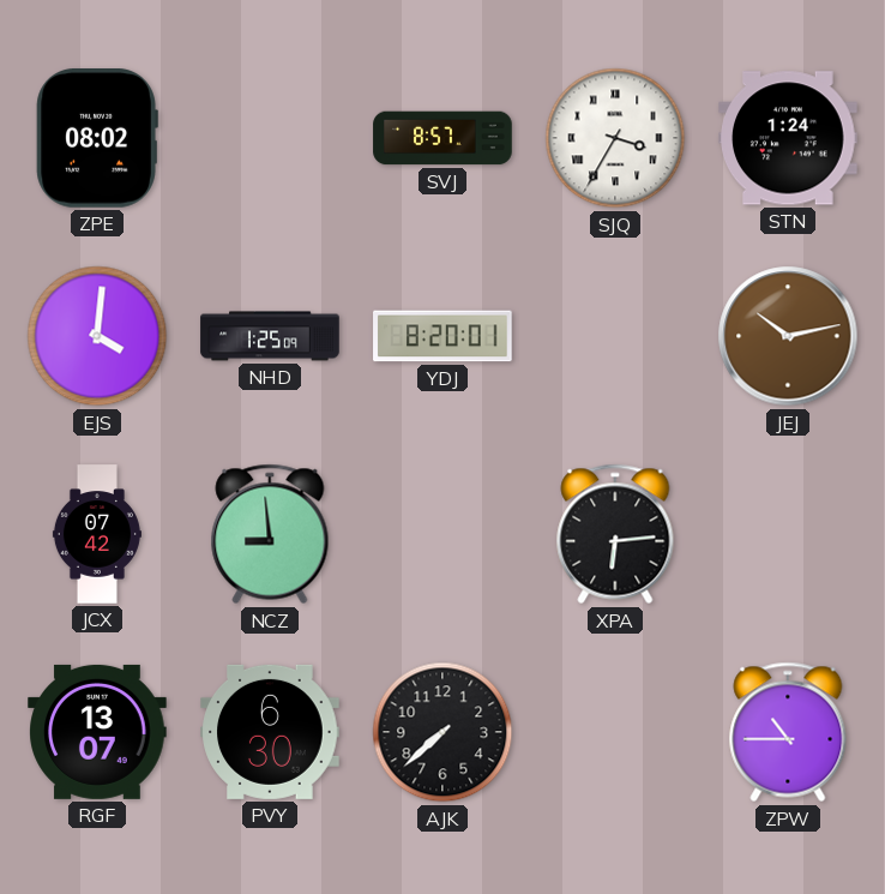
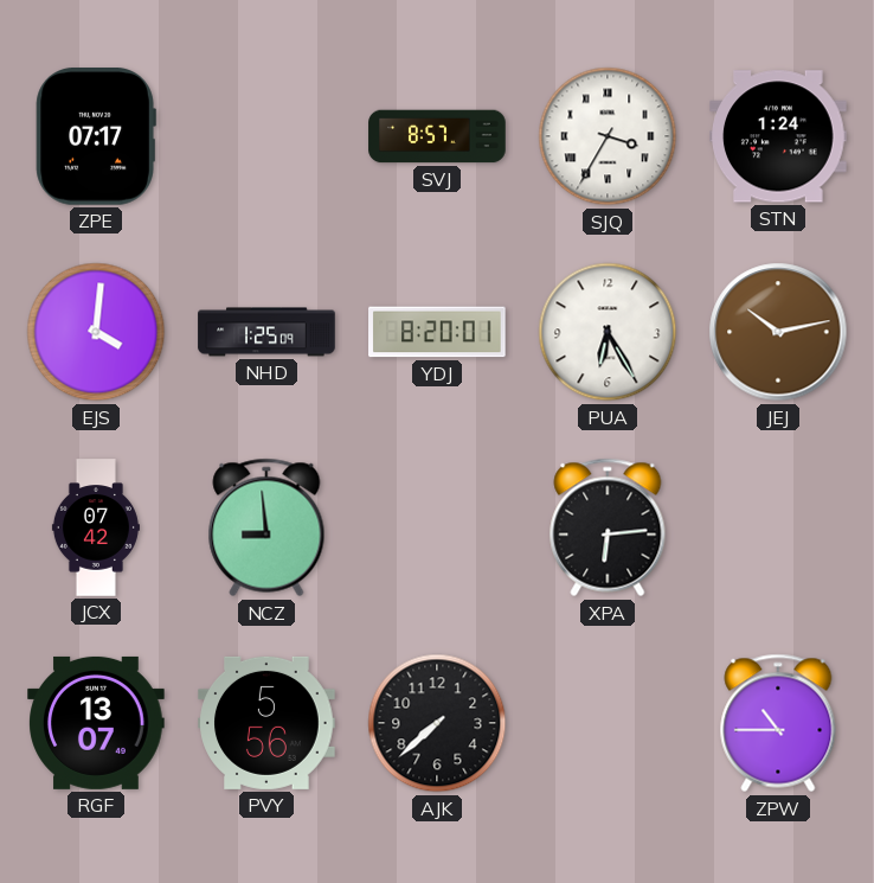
ZPE: 08:02 -> 07:17
PUA: none -> 6:25
PVY: 6:30 -> 5:56
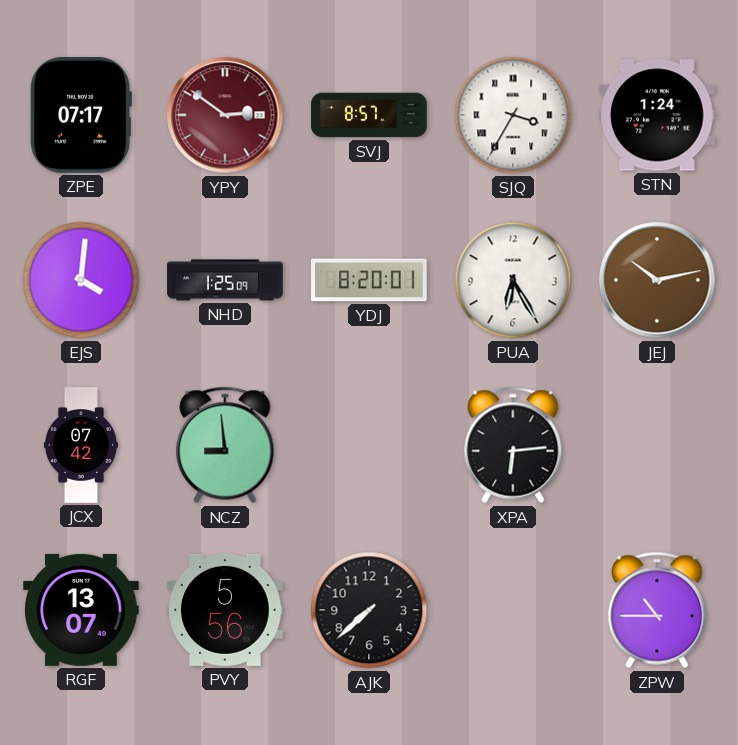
YPY: none -> 2:51
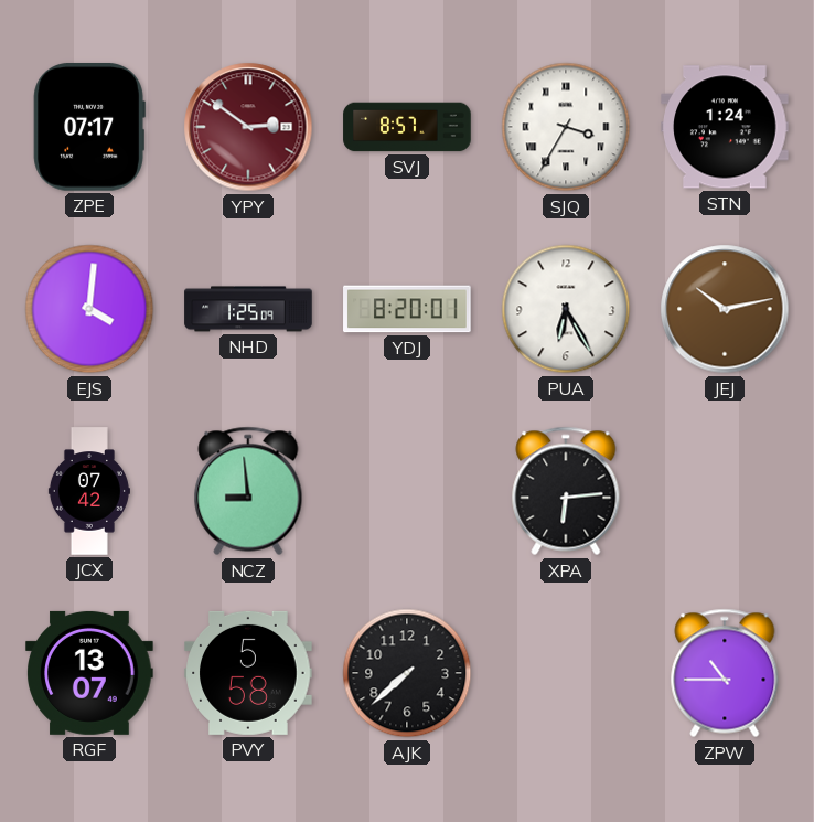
PVY: 5:56 -> 5:58
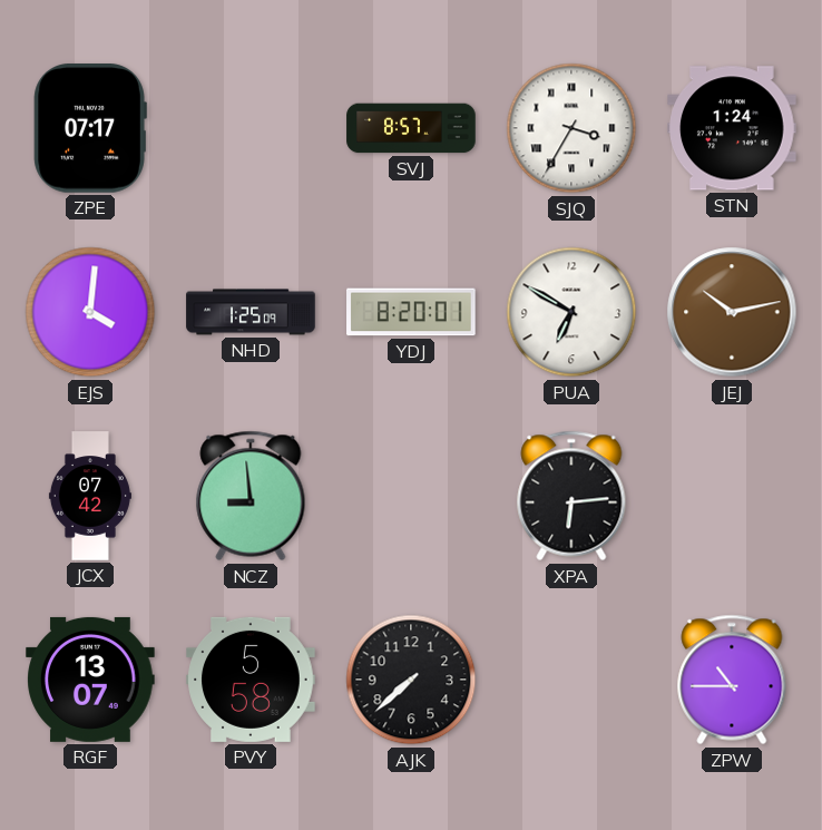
YPY: 2:51 -> none
PUA: 6:25 -> 6:50
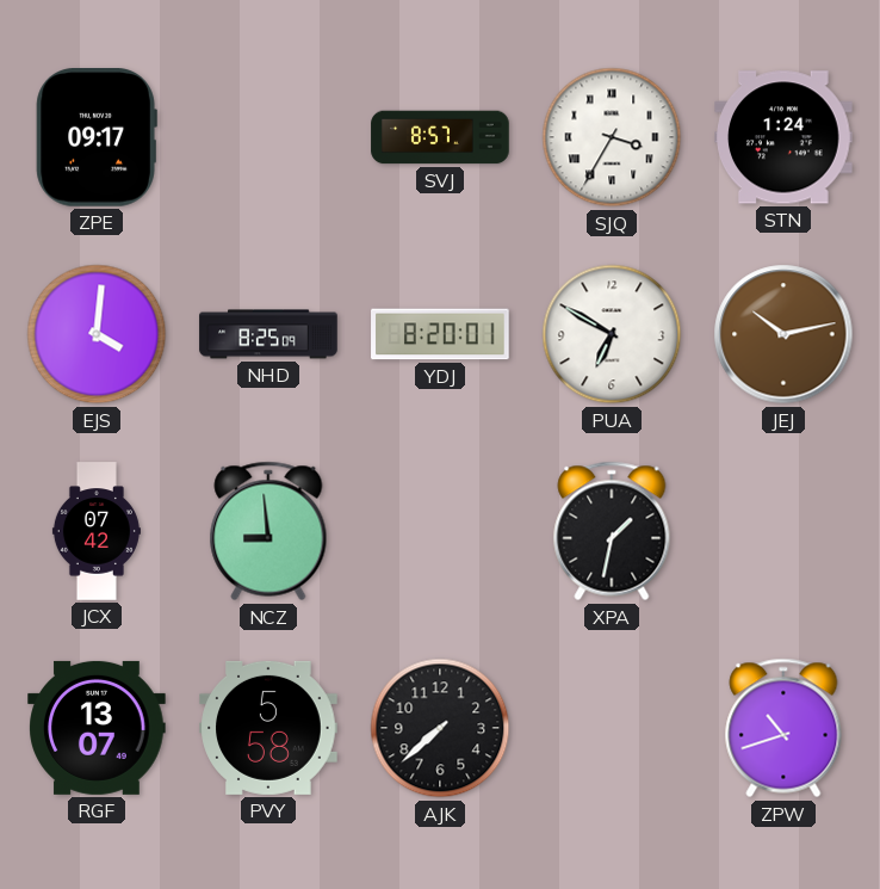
ZPE: 07:17 -> 09:17
NHD: 1:25 -> 8:25
XPA: 6:14 -> 1:32
ZPW: 10:45 -> 10:42
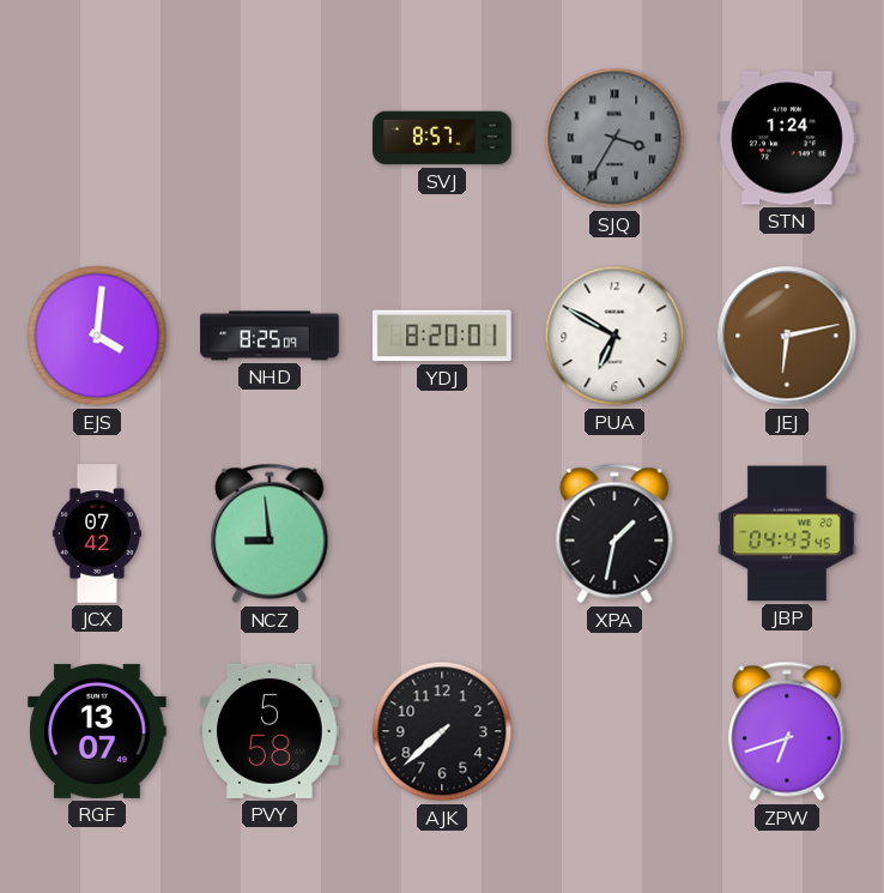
ZPE: 09:17 -> none
SJQ dial: white -> grey
JEJ: 10:13 -> 6:13
JBP: none -> 04:43
ZPW: 10:42 -> 6:42
